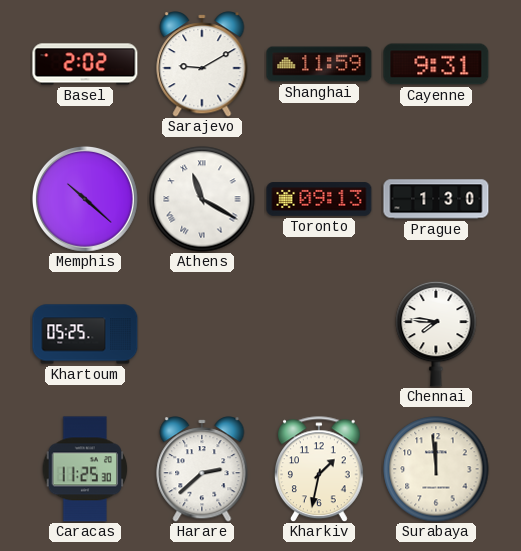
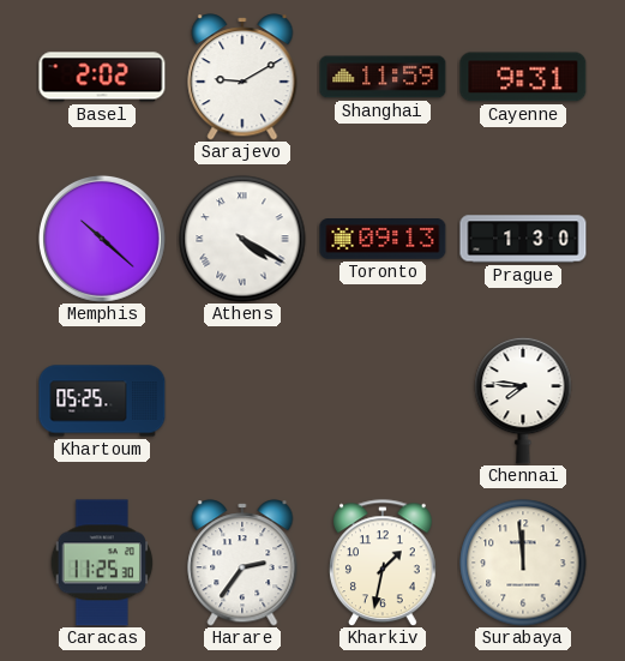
Athens: 11:20 -> 4:20
Harare: 2:38 -> 2:36
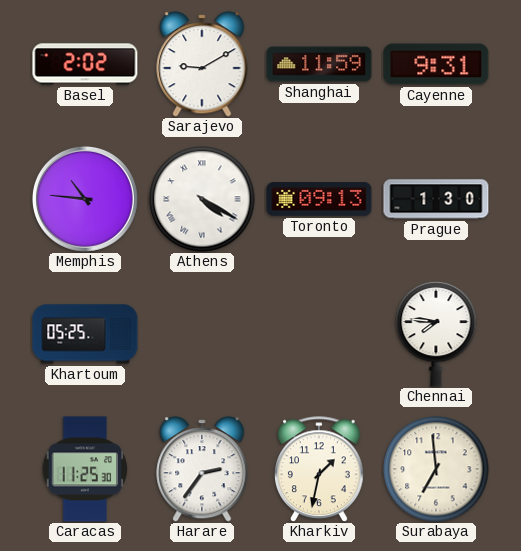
Memphis: 10:22 -> 10:46
Surabaya: 11:59 -> 6:59
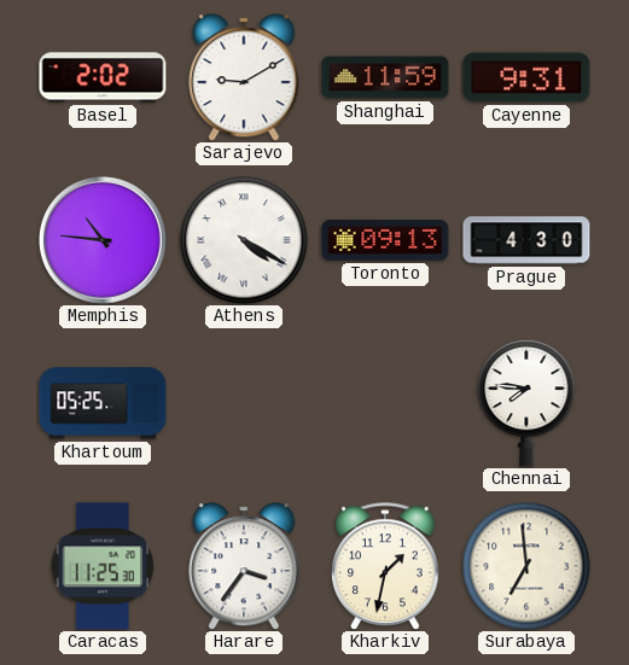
Prague: 1:30 -> 4:30
Harare: 2:36 -> 3:36
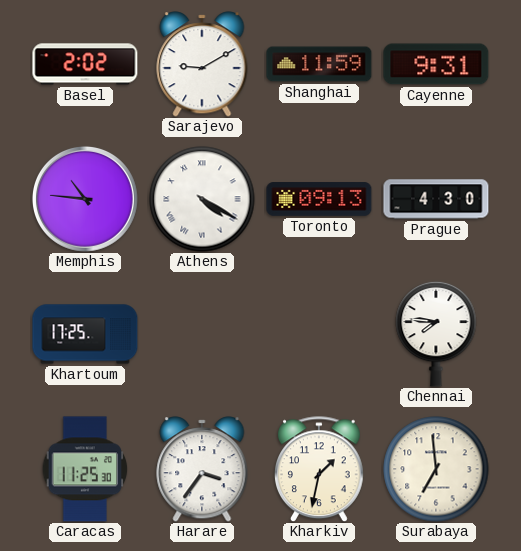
Khartoum: 05:25 -> 17:25
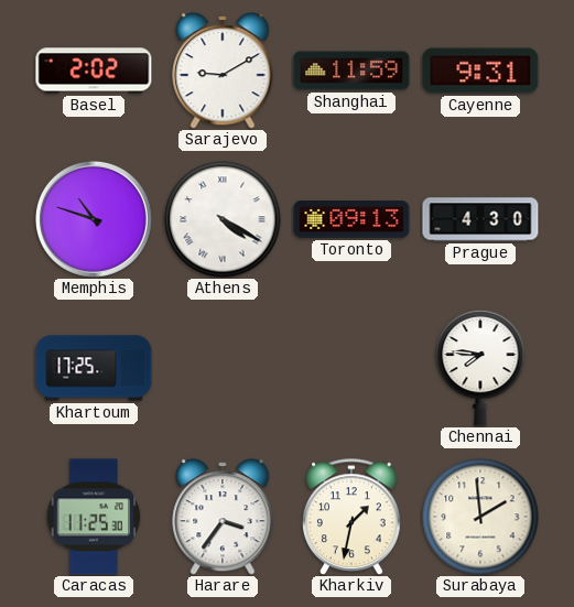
Memphis: 10:46 -> 10:48
Surabaya: 6:59 -> 1:59
